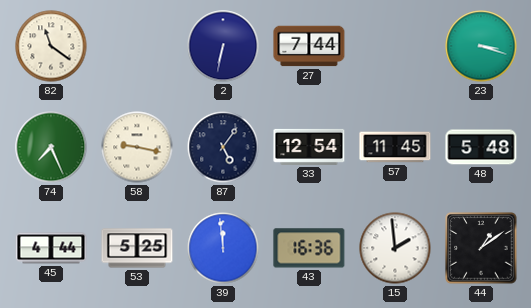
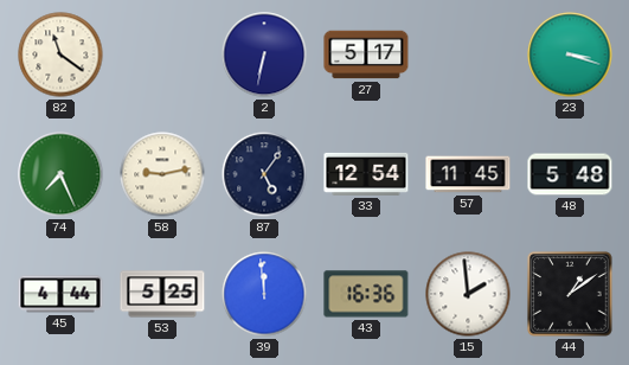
27: 7:44 -> 5:17
58: 9:17 -> 9:13
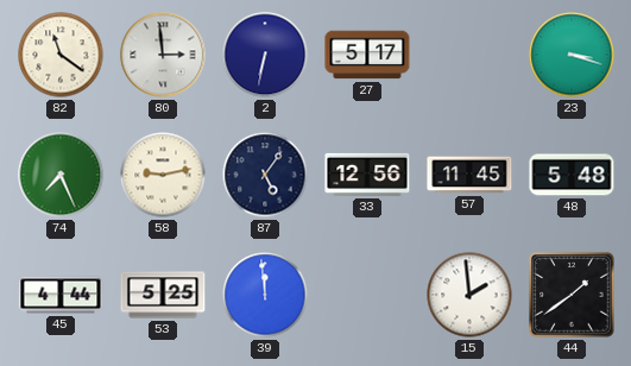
80: none -> 2:59
33: 12:54 -> 12:56
43: 16:36 -> none
44: 1:09 -> 1:39
